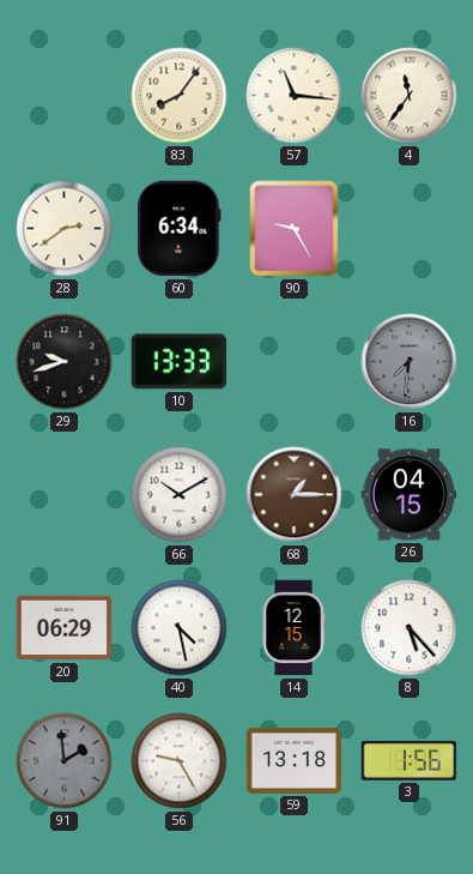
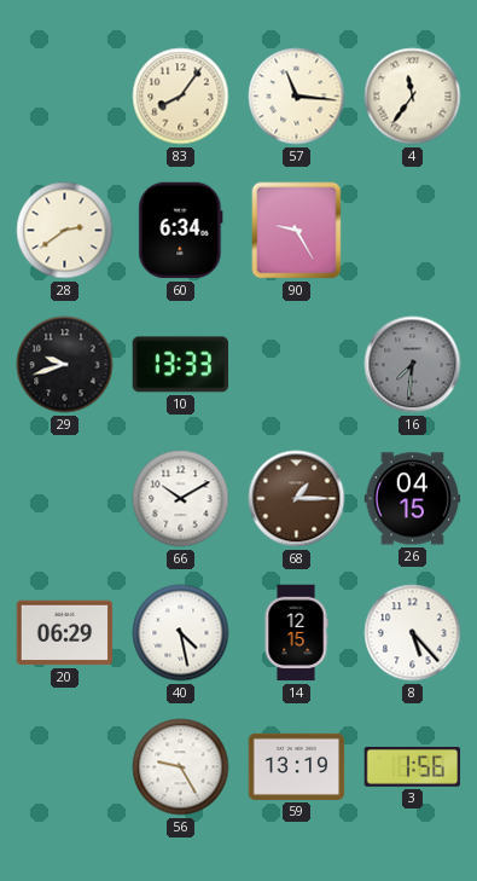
91: 1:59 -> none
59: 13:18 -> 13:19
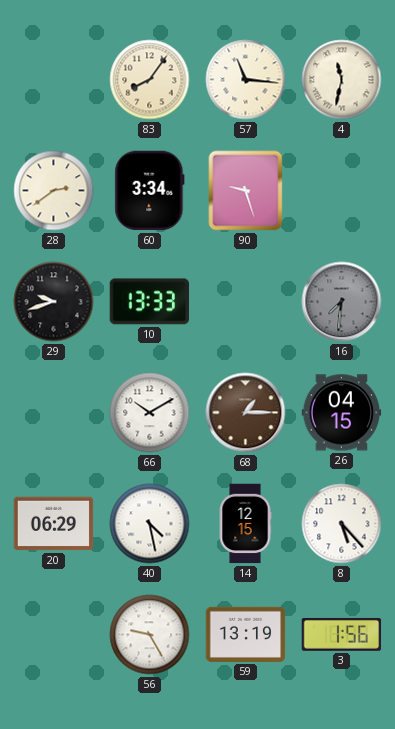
4: 11:36 -> 11:32
60: 6:34 -> 3:34
90: 9:25 -> 9:27
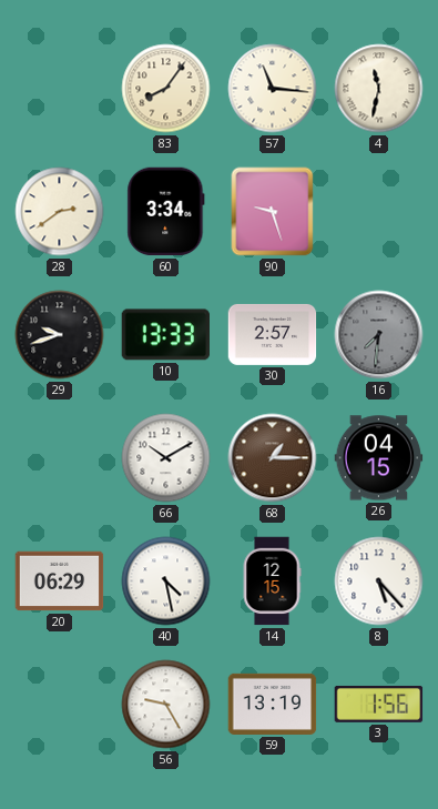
30: none -> 2:57
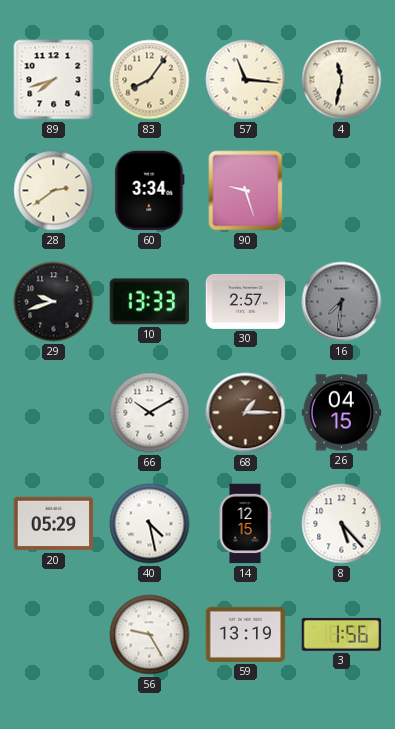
89: none -> 7:42
20: 06:29 -> 05:29
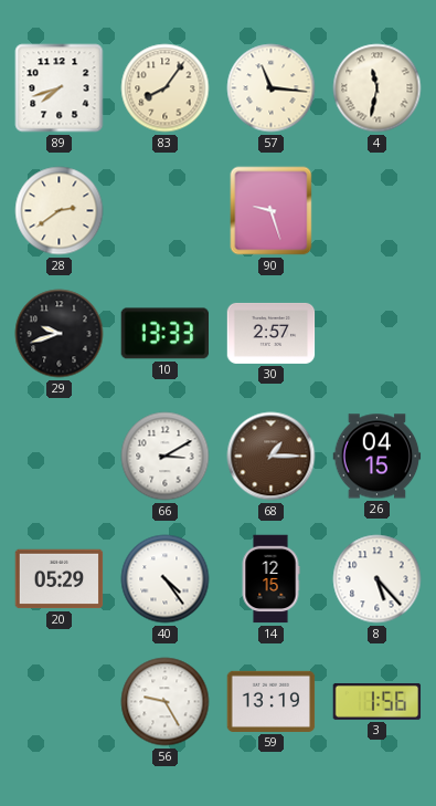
60: 3:34 -> none
16: 7:31 -> none
66: 10:10 -> 3:10
40: 4:28 -> 4:24
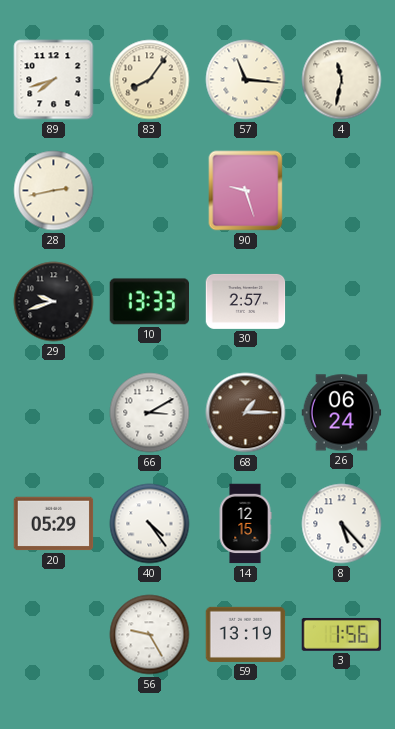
28: 2:39 -> 2:43
26: 04:15 -> 06:24
